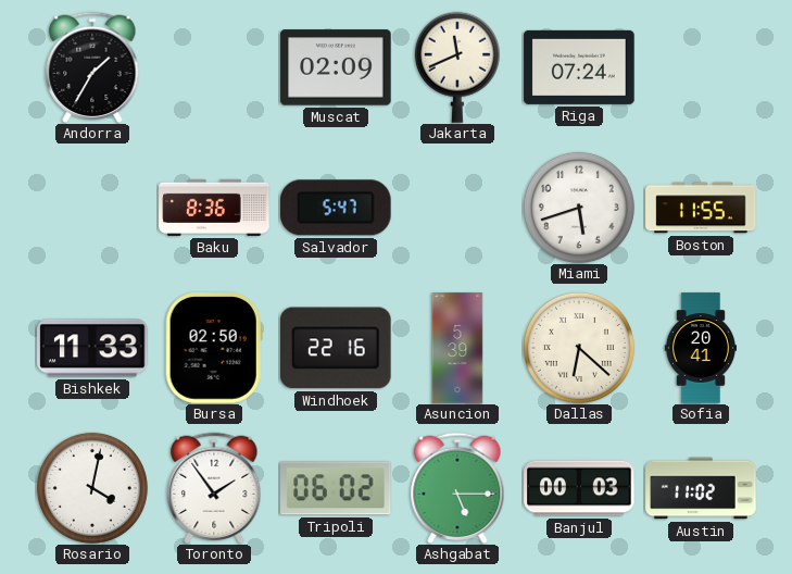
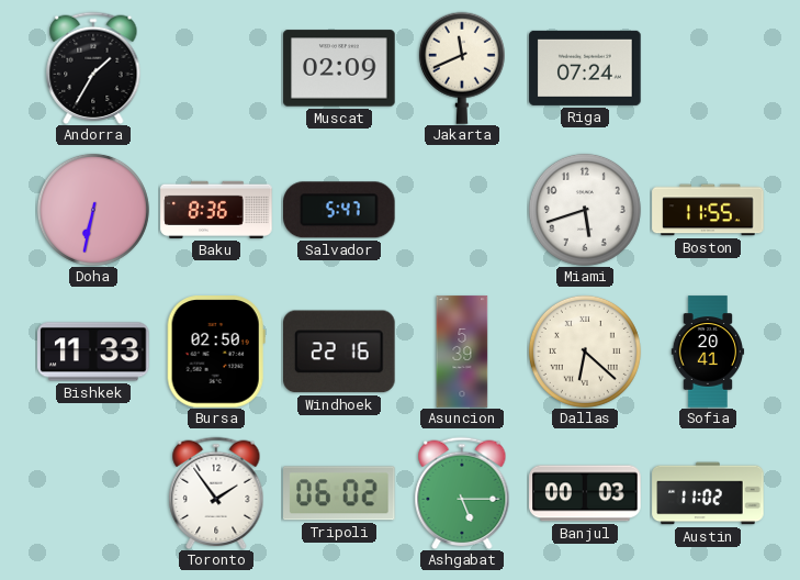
Doha: none -> 6:32
Rosario: 4:02 -> none
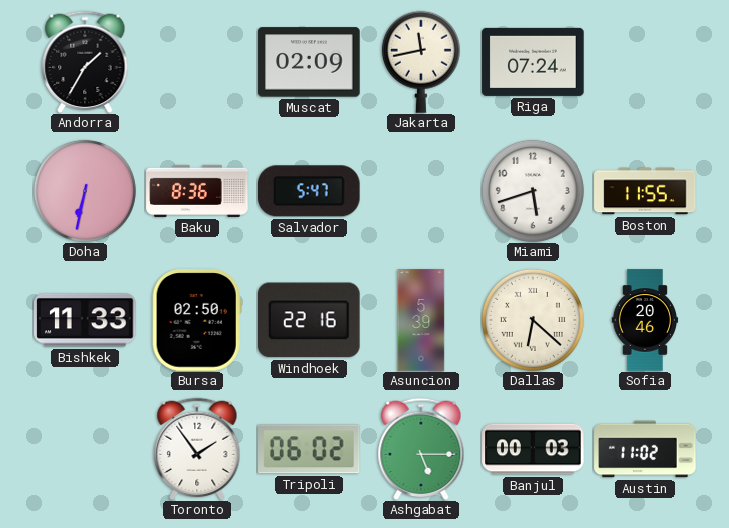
Jakarta: 11:41 -> 11:43
Sofia: 20:41 -> 20:46
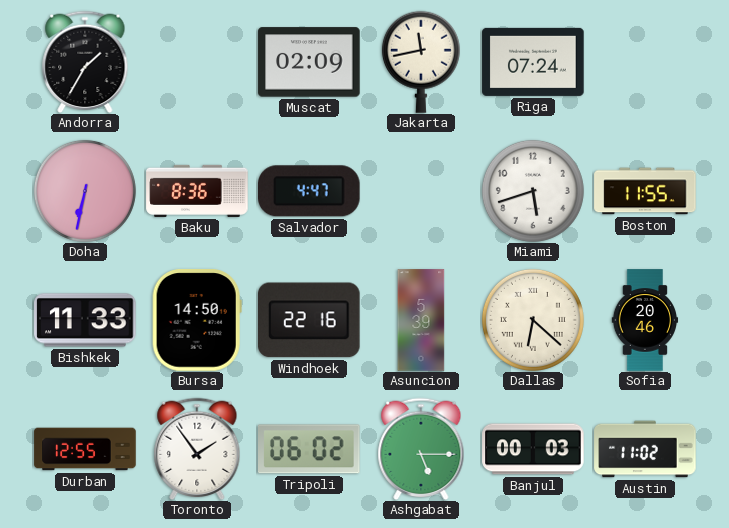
Salvador: 5:47 -> 4:47
Bursa: 02:50 -> 14:50
Durban: none -> 12:55
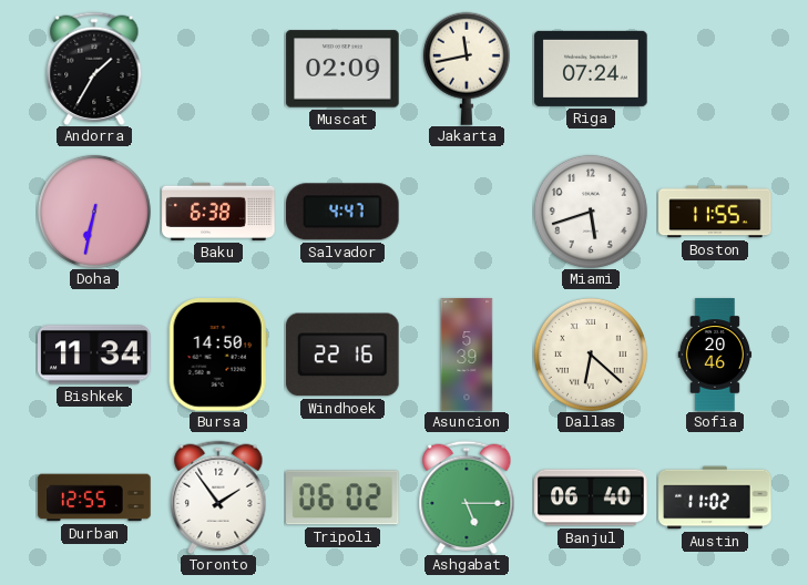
Baku: 8:36 -> 6:38
Bishkek: 11:33 -> 11:34
Banjul: 00:03 -> 06:40
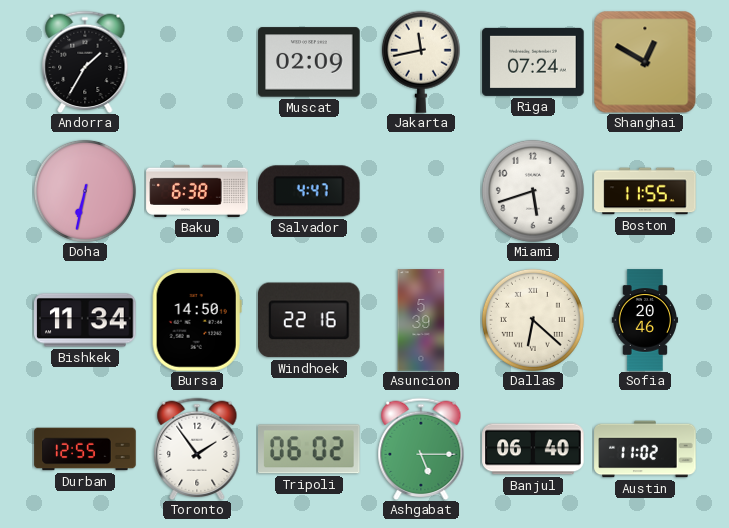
Shanghai: none -> 12:50
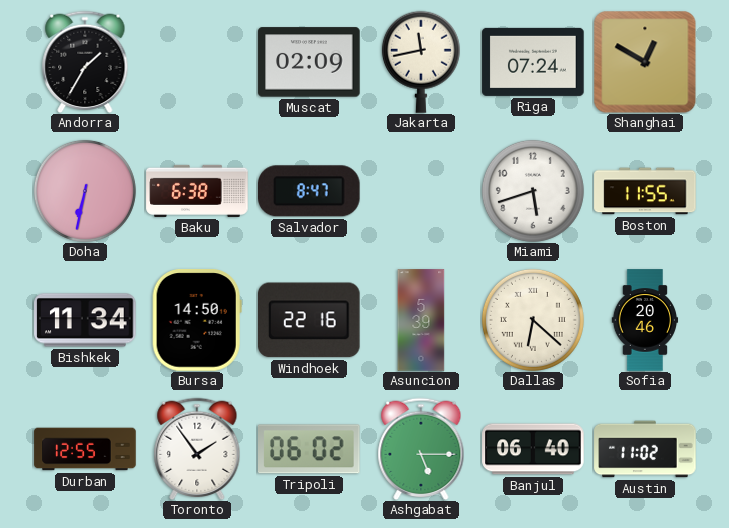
Salvador: 4:47 -> 8:47
